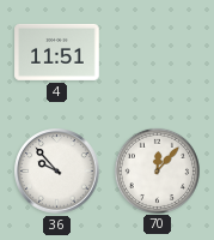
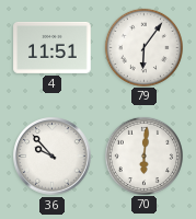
79: none -> 6:06
70: 12:07 -> 6:01
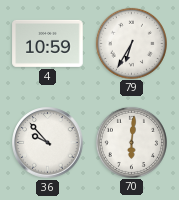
4: 11:51 -> 10:59
79: 6:06 -> 6:35
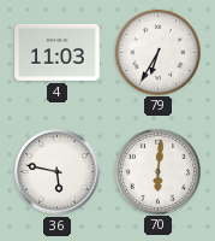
4: 10:59 -> 11:03
36: 9:53 -> 5:47
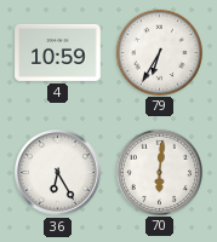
4: 11:03 -> 10:59
36: 5:47 -> 6:25
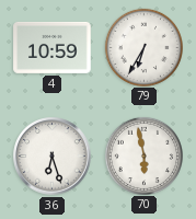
36: 6:25 -> 6:27
70: 6:01 -> 5:58
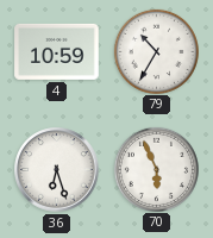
79: 6:35 -> 10:35
70: 5:58 -> 5:56
